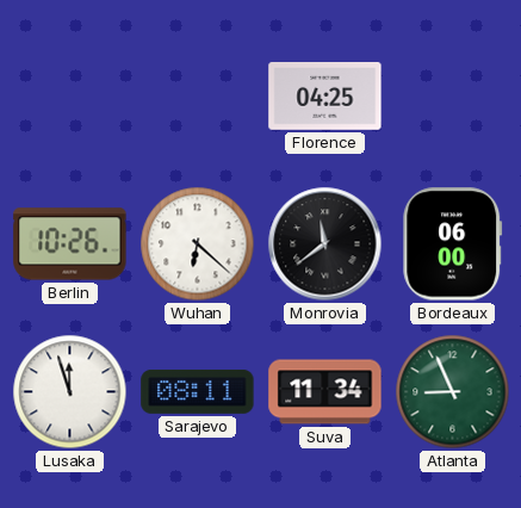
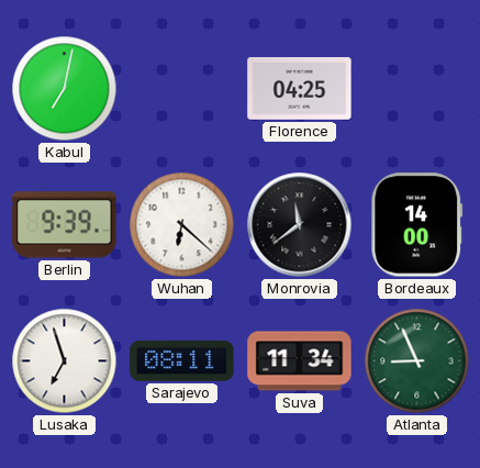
Kabul: none -> 7:02
Berlin: 10:26 -> 9:39
Bordeaux: 06:00 -> 14:00
Lusaka: 11:57 -> 6:57
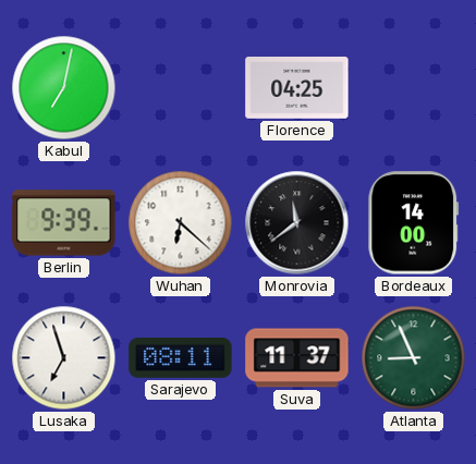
Suva: 11:34 -> 11:37
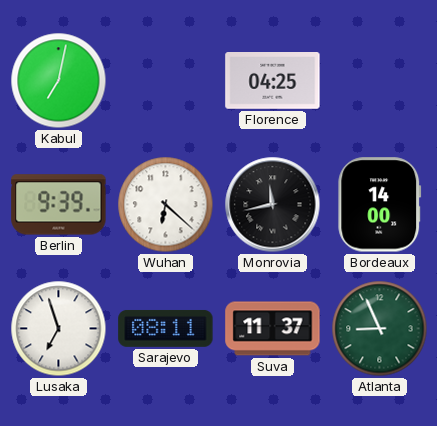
Monrovia: 11:39 -> 11:43
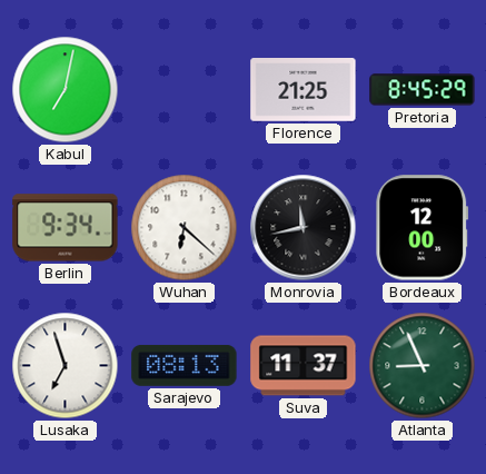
Florence: 04:25 -> 21:25
Pretoria: none -> 8:45
Berlin: 9:39 -> 9:34
Bordeaux: 14:00 -> 12:00
Sarajevo: 08:11 -> 08:13
